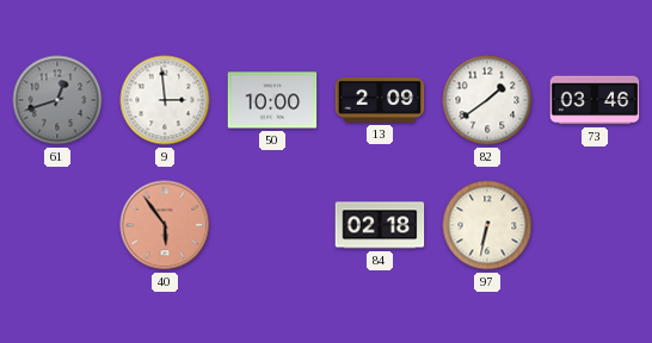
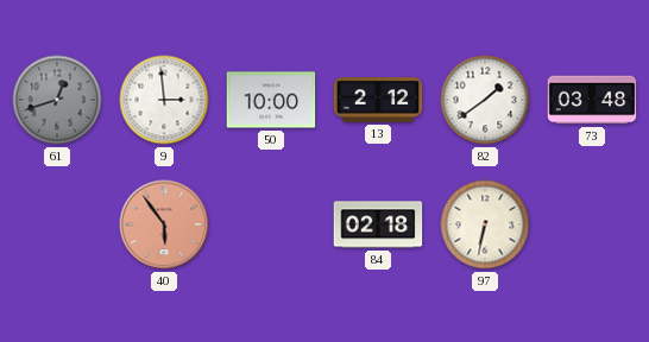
13: 2:09 -> 2:12
73: 03:46 -> 03:48
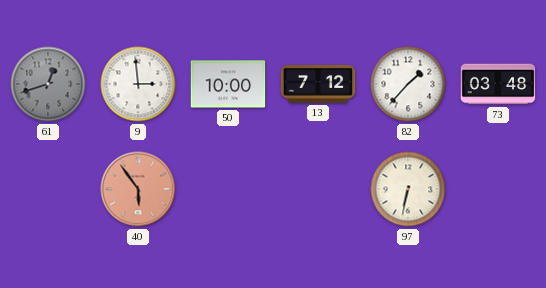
13: 2:12 -> 7:12
82: 1:39 -> 1:37
84: 02:18 -> none
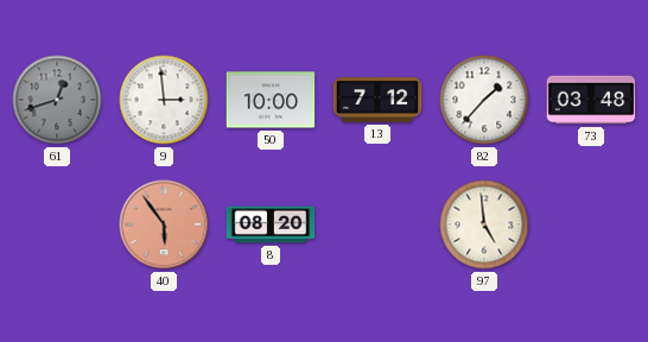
8: none -> 08:20
97: 6:32 -> 4:59
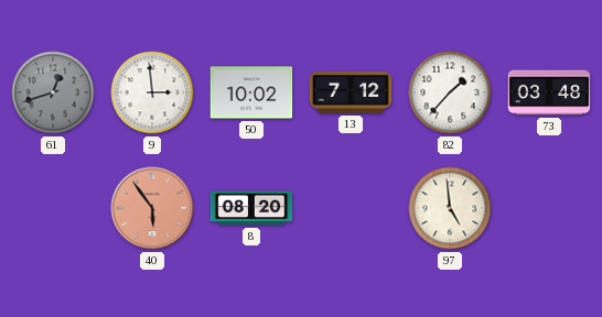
50: 10:00 -> 10:02
